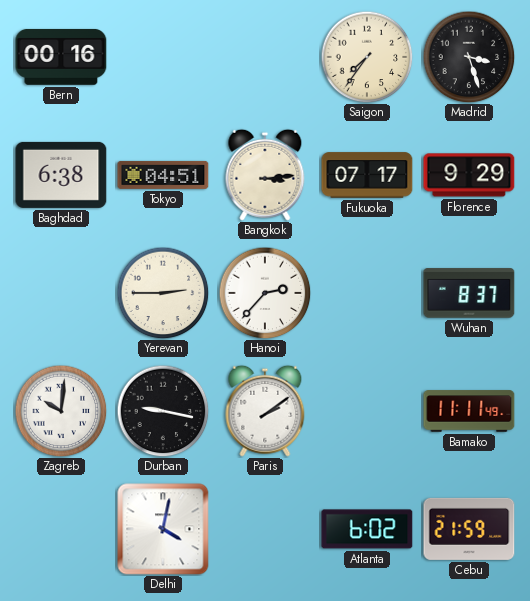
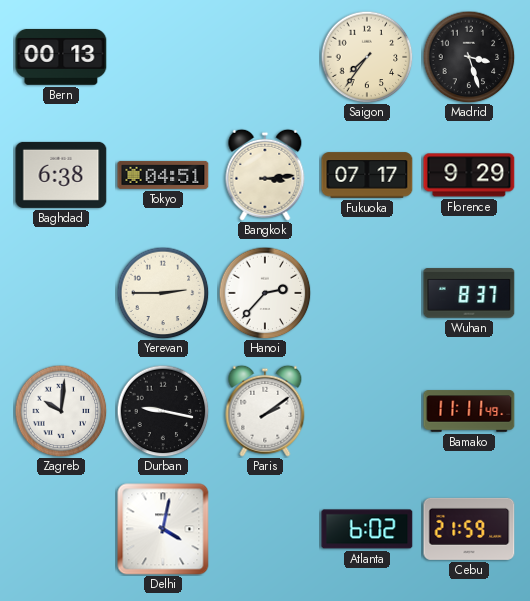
Bern: 00:16 -> 00:13
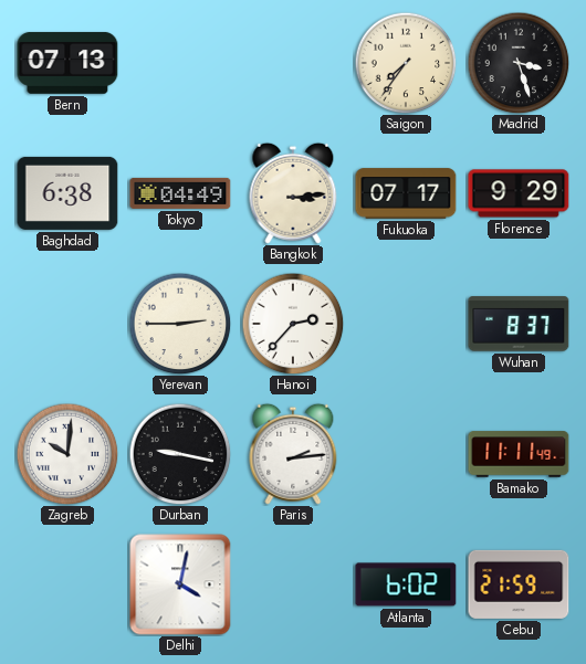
Bern: 00:13 -> 07:13
Tokyo: 04:51 -> 04:49
Paris: 2:09 -> 2:14
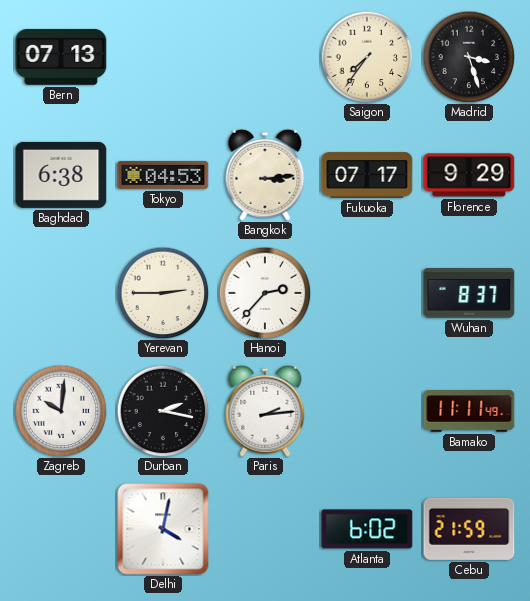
Tokyo: 04:49 -> 04:53
Durban: 9:17 -> 2:17
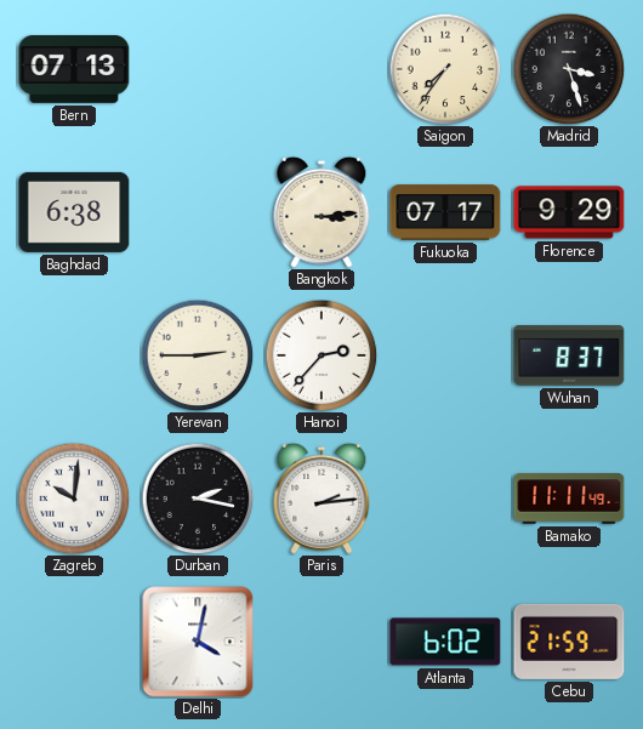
Tokyo: 04:53 -> none
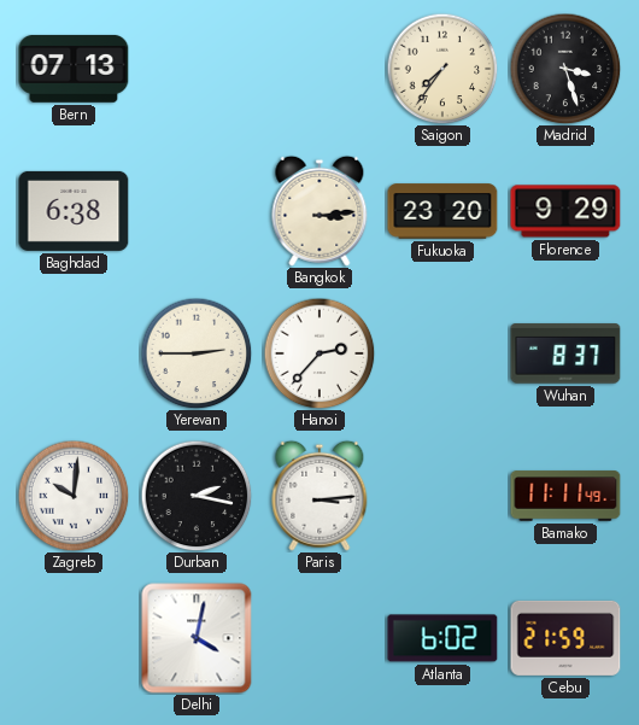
Fukuoka: 07:17 -> 23:20
Paris: 2:14 -> 3:14
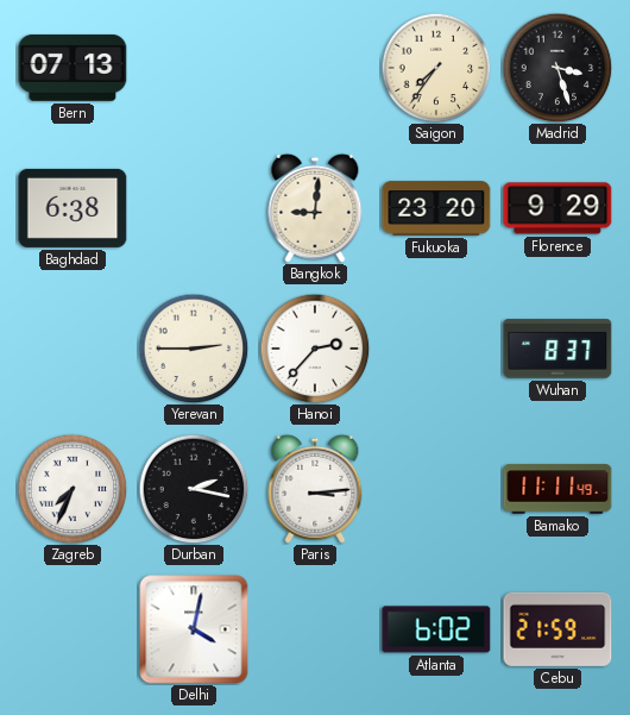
Bangkok: 3:14 -> 9:01
Zagreb: 10:01 -> 7:34
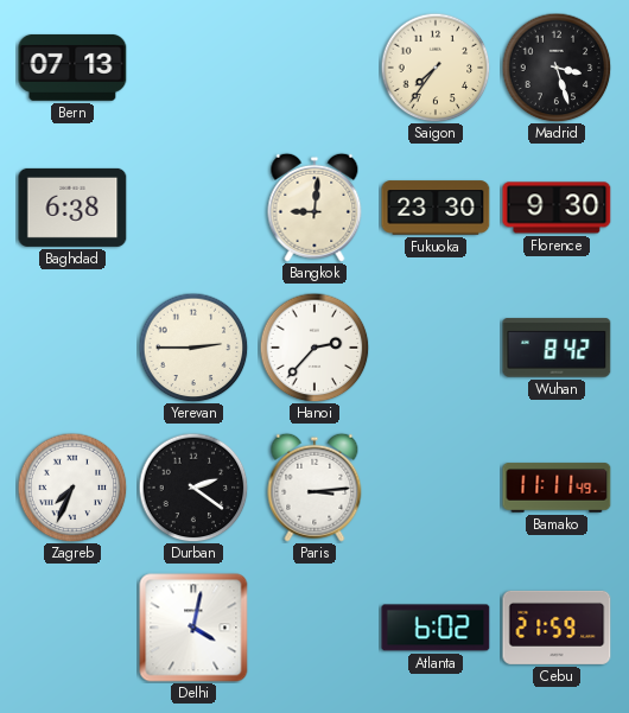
Fukuoka: 23:20 -> 23:30
Florence: 9:29 -> 9:30
Wuhan: 8:37 -> 8:42
Durban: 2:17 -> 2:21
